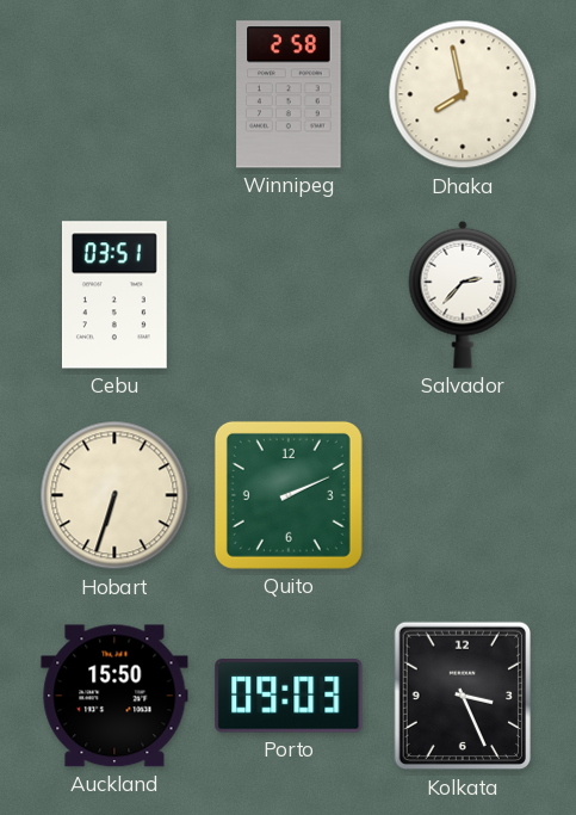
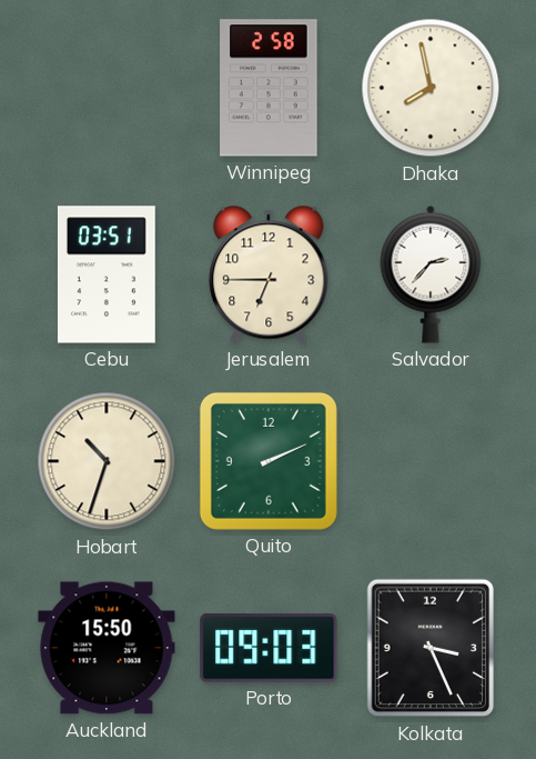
Jerusalem: none -> 6:45
Hobart: 6:33 -> 10:33
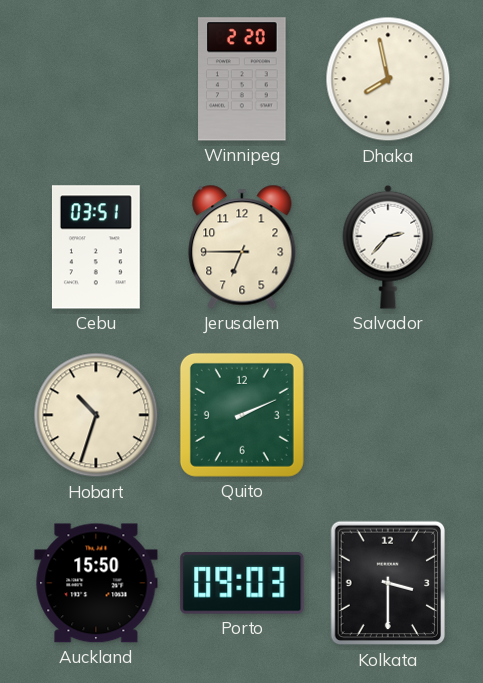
Winnipeg: 2:58 -> 2:20
Kolkata: 3:26 -> 3:30
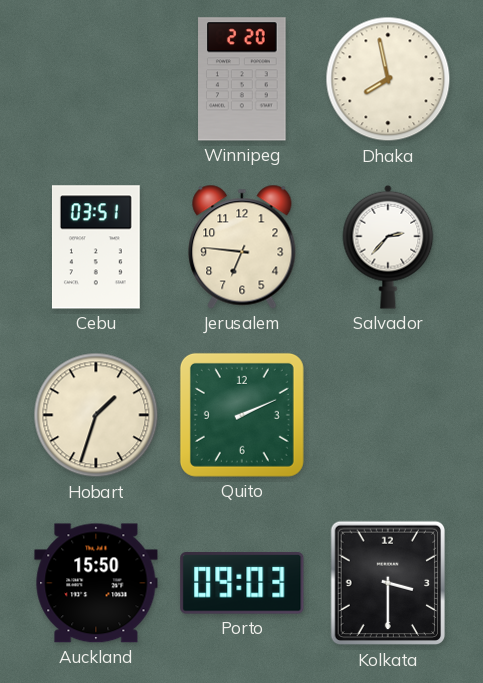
Jerusalem: 6:45 -> 6:46
Hobart: 10:33 -> 1:33
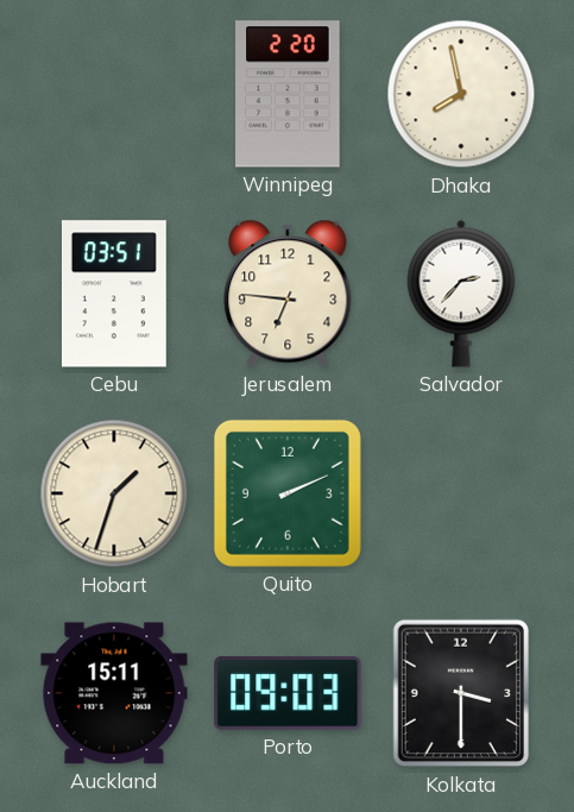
Auckland: 15:50 -> 15:11
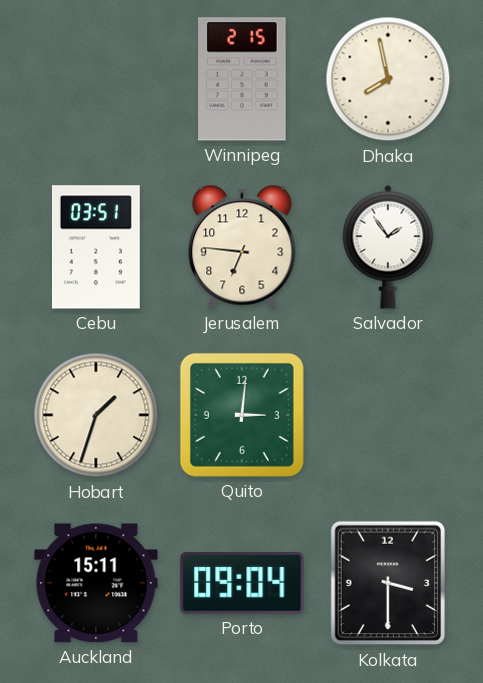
Winnipeg: 2:20 -> 2:15
Salvador: 2:37 -> 1:54
Quito: 2:11 -> 3:01
Porto: 09:03 -> 09:04
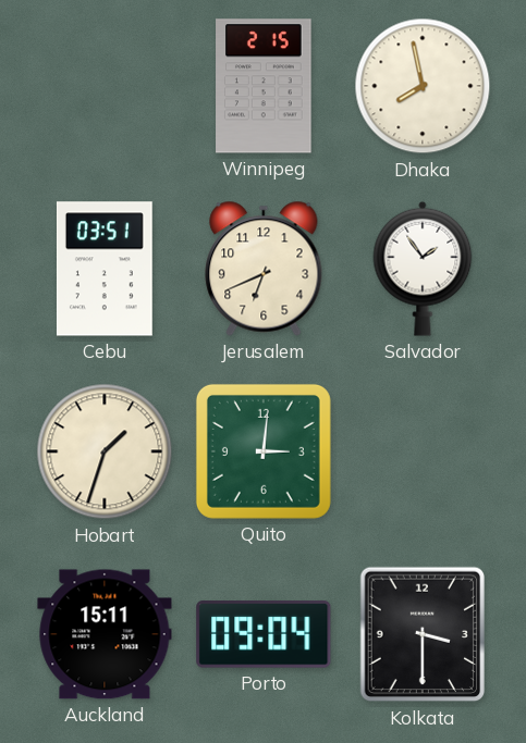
Jerusalem: 6:46 -> 6:41
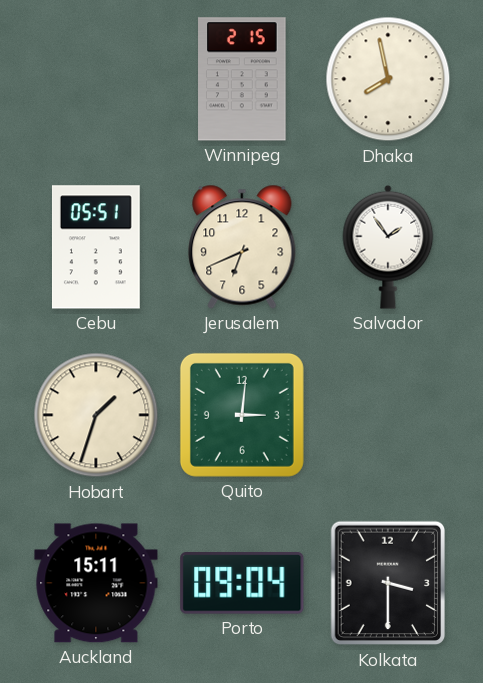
Cebu: 03:51 -> 05:51
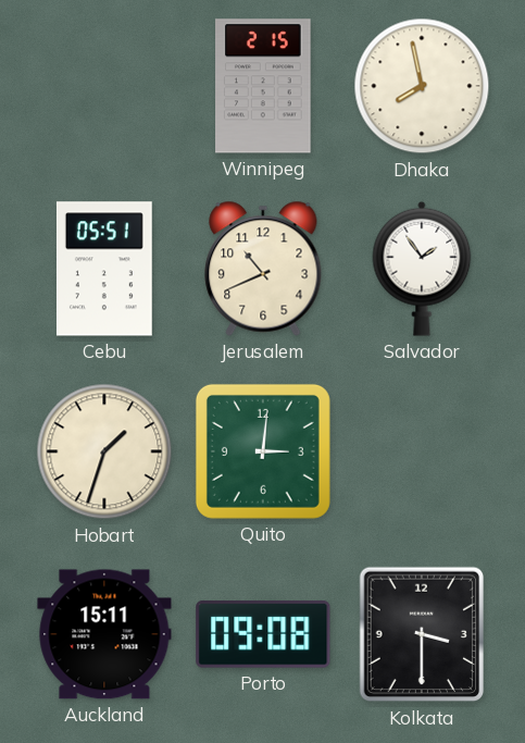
Jerusalem: 6:41 -> 10:41
Porto: 09:04 -> 09:08
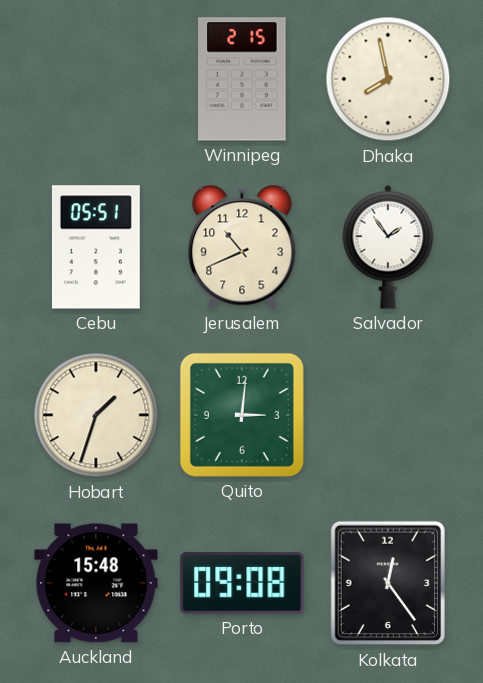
Auckland: 15:11 -> 15:48
Kolkata: 3:30 -> 12:24
